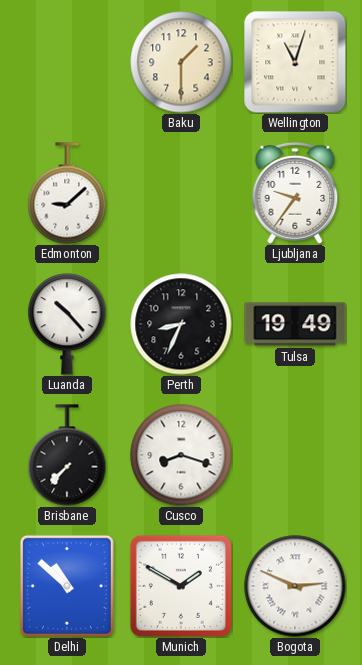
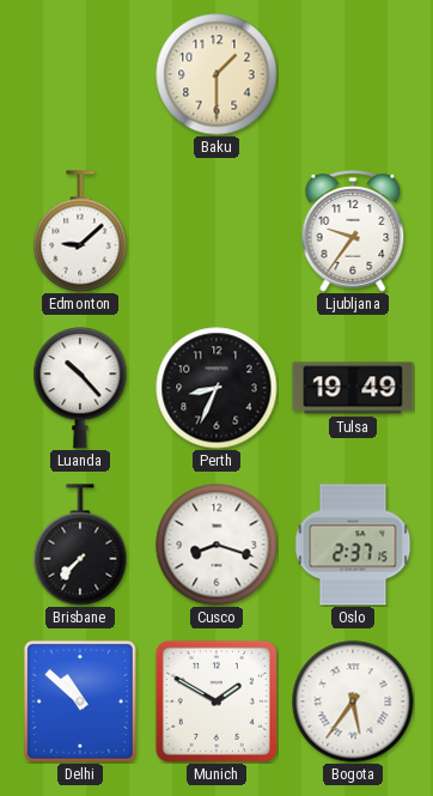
Wellington: 11:03 -> none
Oslo: none -> 2:37
Bogota: 2:49 -> 5:36
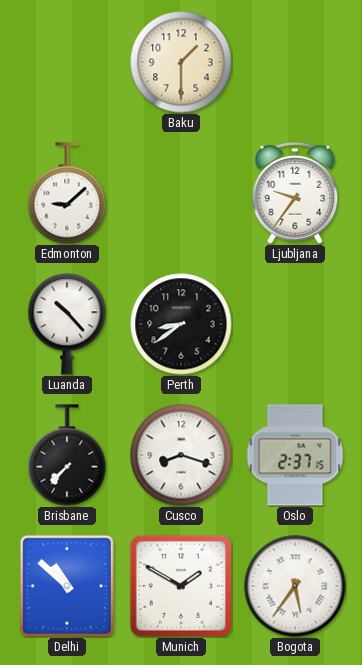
Perth: 8:34 -> 8:39
Tulsa: 19:49 -> none
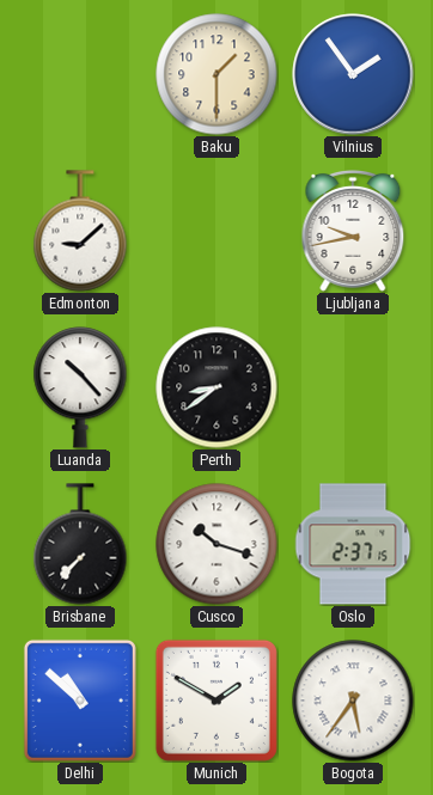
Vilnius: none -> 1:54
Ljubljana: 9:36 -> 9:43
Cusco: 8:18 -> 10:18
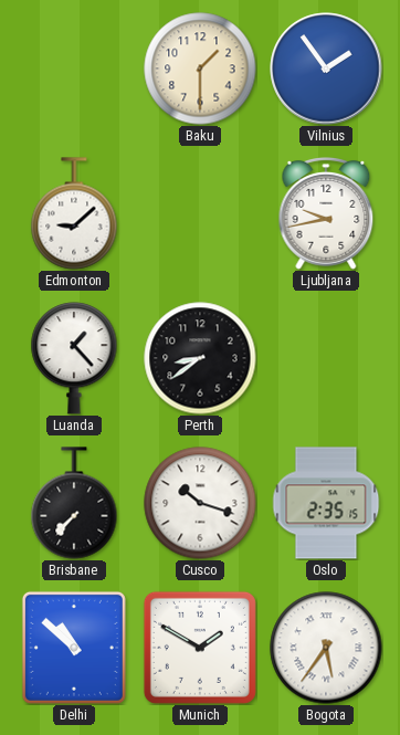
Luanda: 10:23 -> 1:23
Oslo: 2:37 -> 2:35
